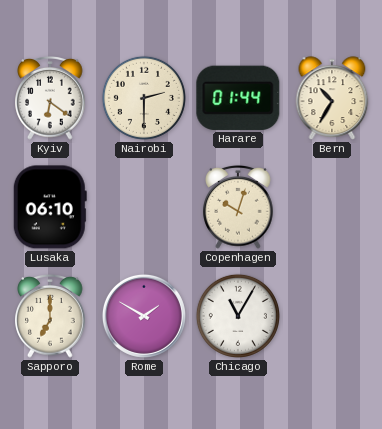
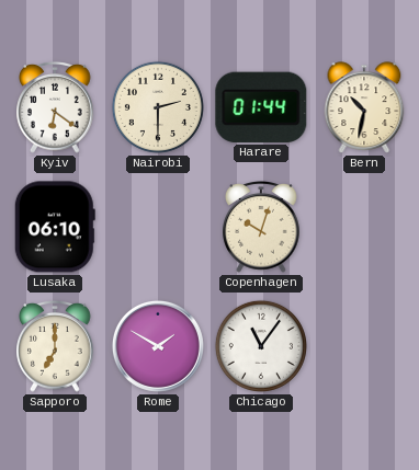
Bern: 10:35 -> 10:32
Chicago: 11:05 -> 11:06
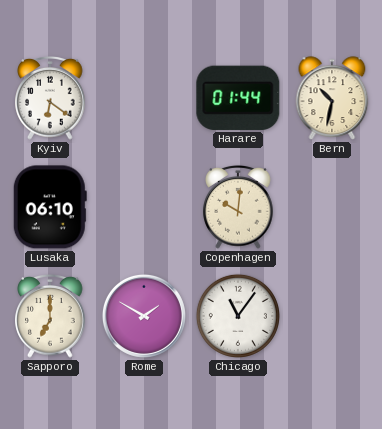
Nairobi: 2:30 -> none
Copenhagen: 10:03 -> 10:01
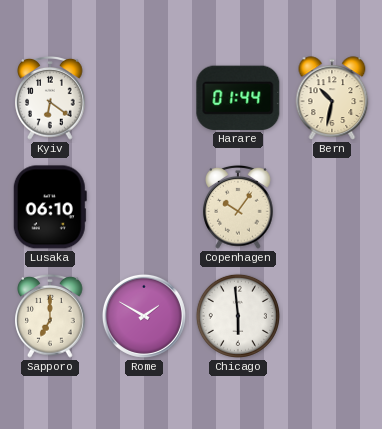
Copenhagen: 10:01 -> 10:06
Chicago: 11:06 -> 5:59
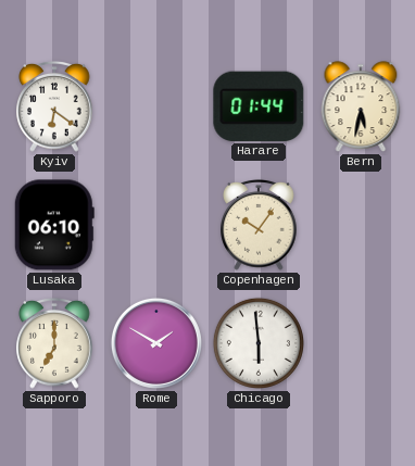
Bern: 10:32 -> 5:32
